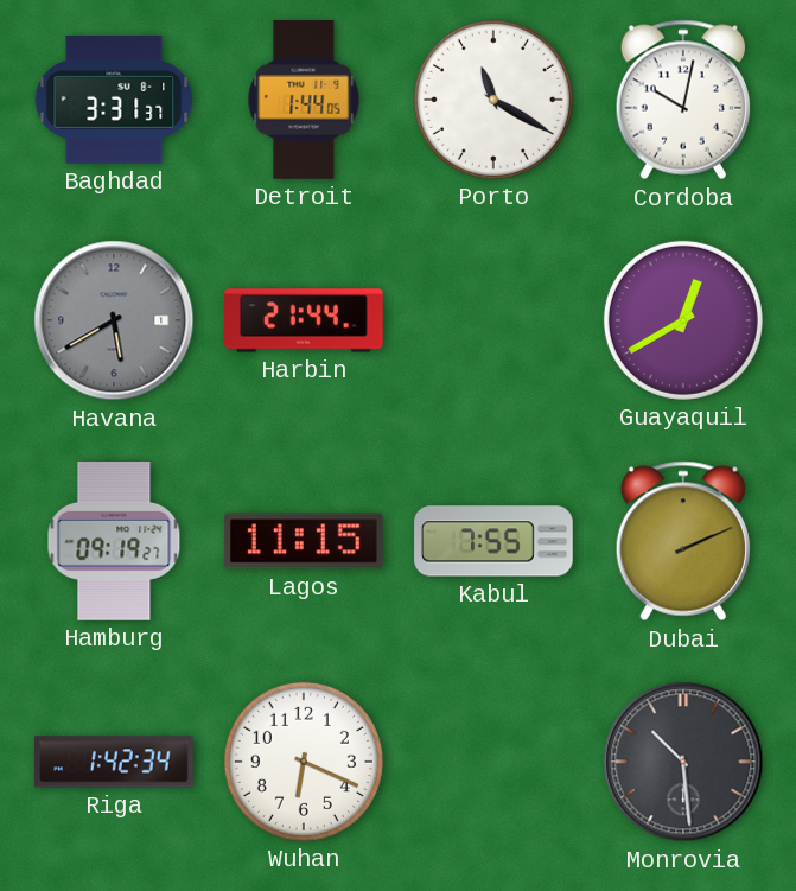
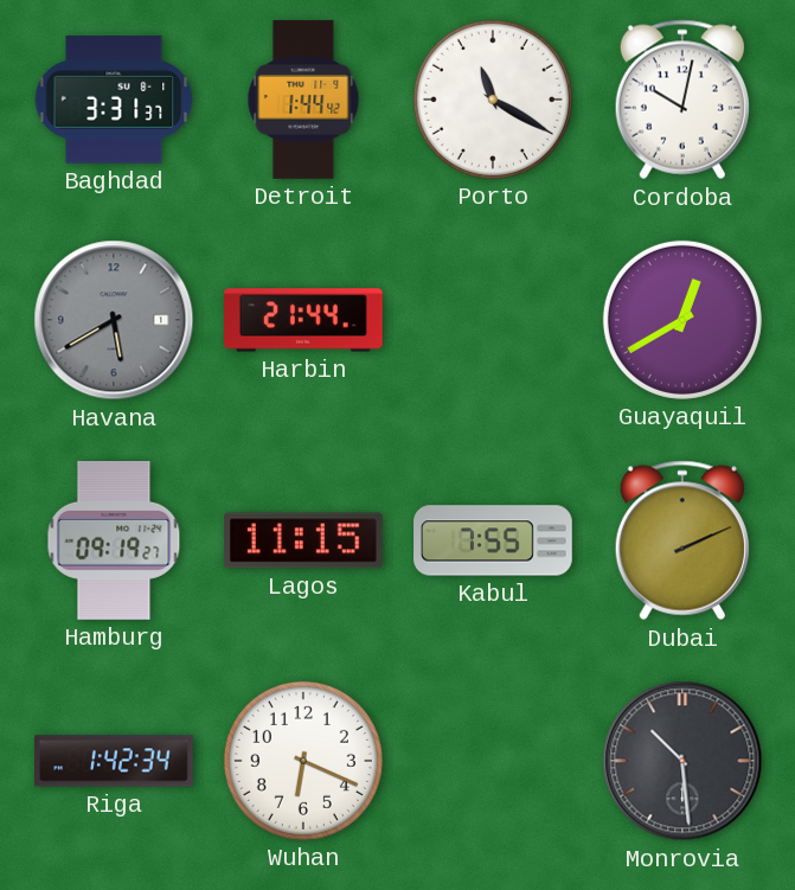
Detroit: 1:44:05 -> 1:44:42
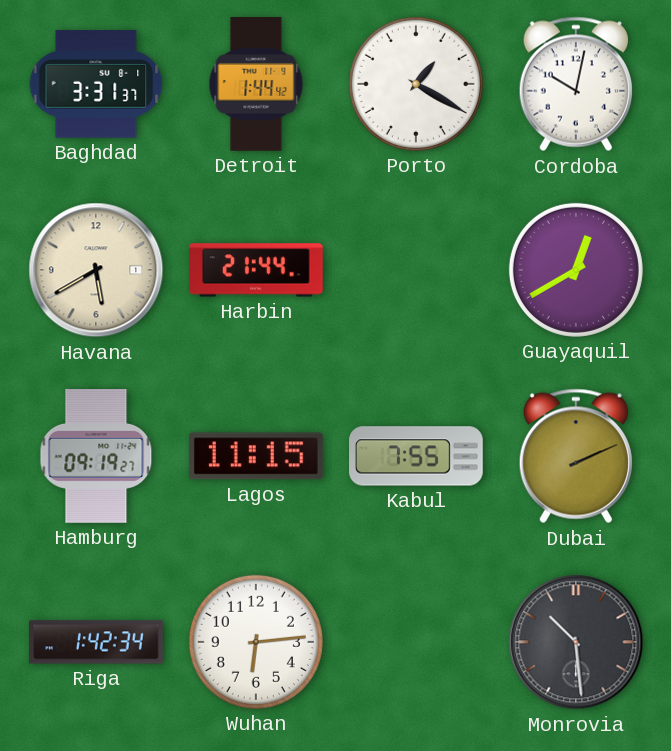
Porto: 11:20 -> 1:20
Havana dial: grey -> cream
Wuhan: 6:19 -> 6:14
